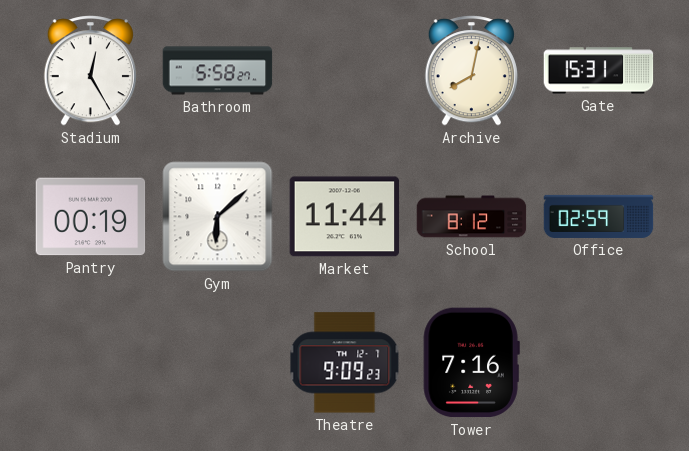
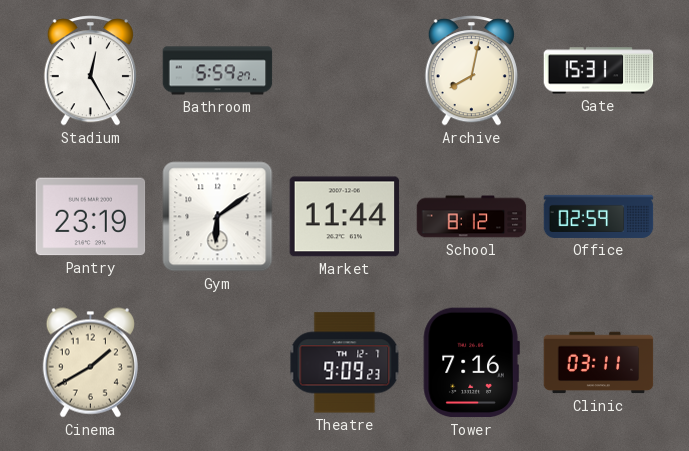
Bathroom: 5:58 -> 5:59
Pantry: 00:19 -> 23:19
Gym: 6:08 -> 6:09
Cinema: none -> 1:40
Clinic: none -> 03:11
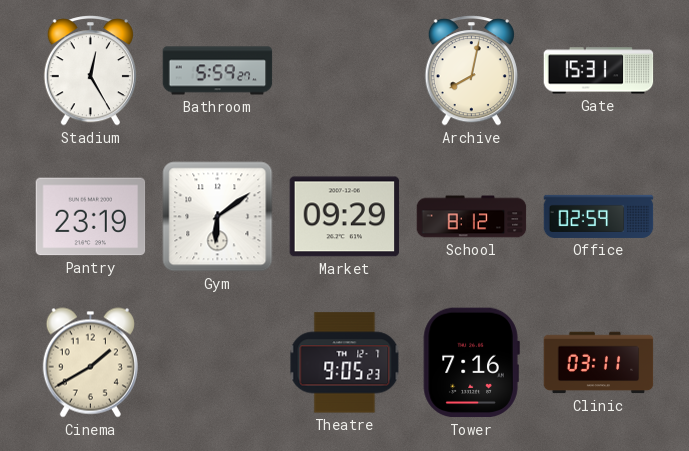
Market: 11:44 -> 09:29
Theatre: 9:09 -> 9:05
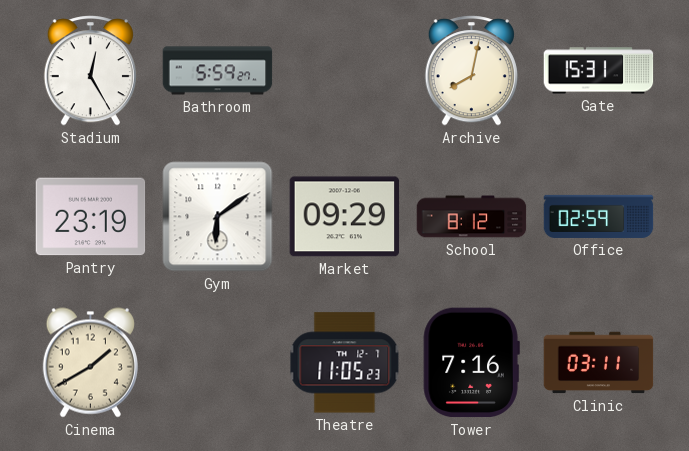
Theatre: 9:05 -> 11:05
